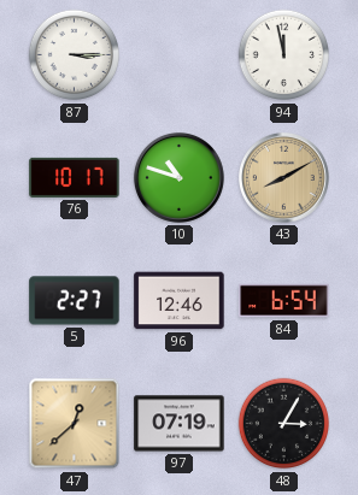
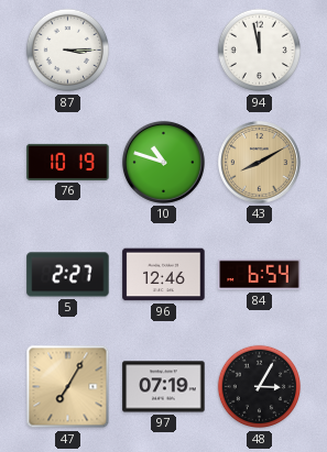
76: 10:17 -> 10:19
47: 12:38 -> 7:05
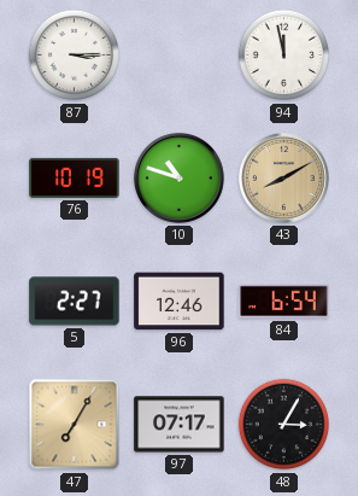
97: 07:19 -> 07:17
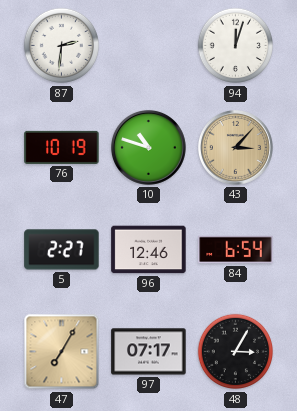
87: 3:15 -> 2:31
94: 11:58 -> 12:03
43: 8:10 -> 3:07
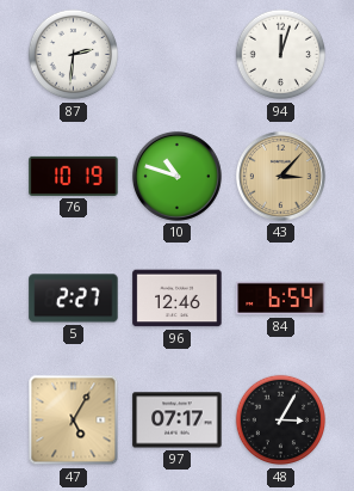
47: 7:05 -> 5:05
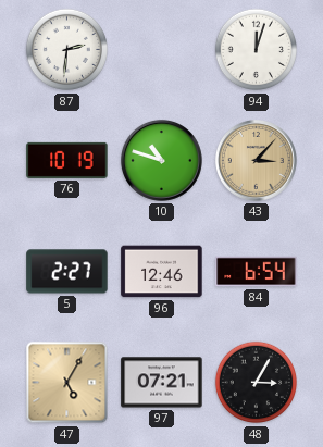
97: 07:17 -> 07:21
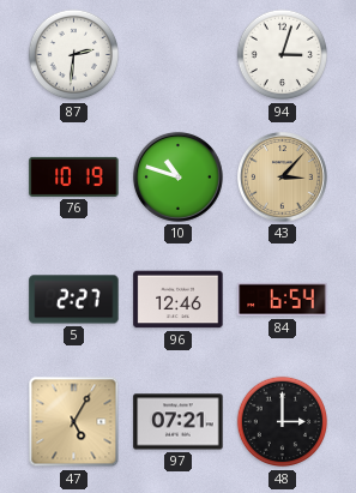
94: 12:03 -> 3:03
48: 3:05 -> 3:00
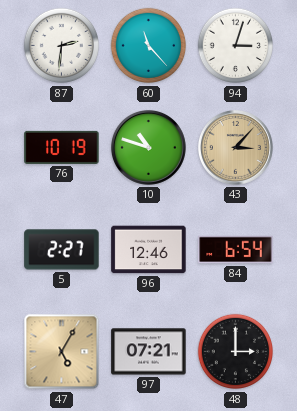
60: none -> 11:23
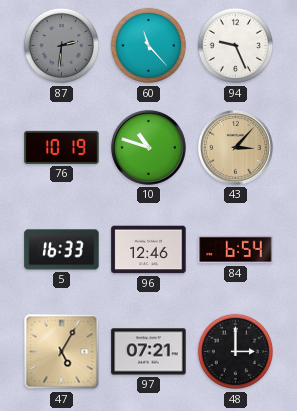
87 dial: white -> grey
94: 3:03 -> 9:26
5: 2:27 -> 16:33
